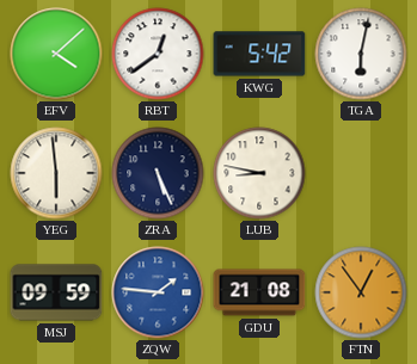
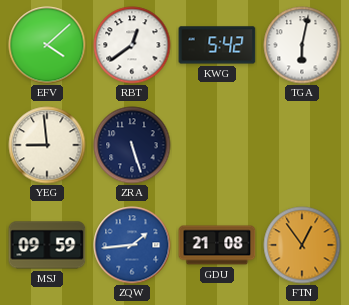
YEG: 5:59 -> 8:59
ZRA: 5:26 -> 5:27
LUB: 8:47 -> none
ZQW: 1:46 -> 1:44
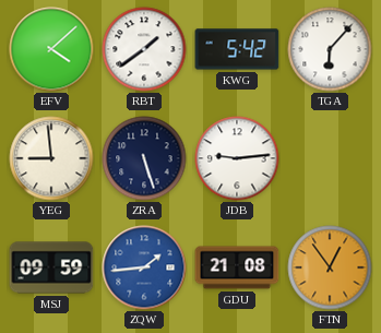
RBT: 12:39 -> 1:39
TGA: 6:02 -> 6:07
JDB: none -> 9:14
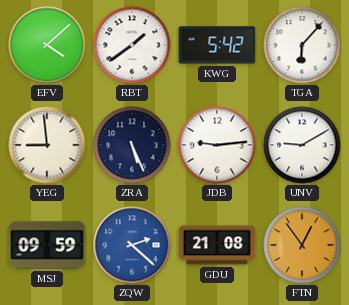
ZRA: 5:27 -> 5:26
UNV: none -> 9:10
ZQW: 1:44 -> 2:22
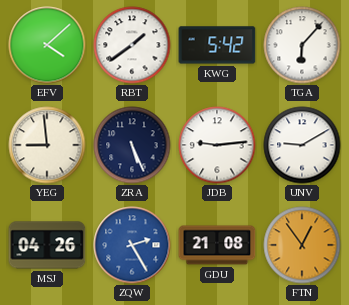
MSJ: 09:59 -> 04:26
ZQW: 2:22 -> 2:25
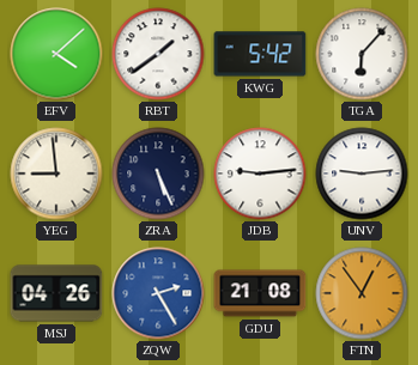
UNV: 9:10 -> 9:14
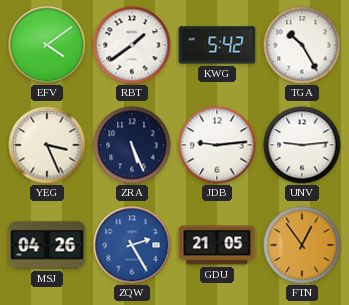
EFV: 4:08 -> 4:09
TGA: 6:07 -> 10:25
YEG: 8:59 -> 3:26
GDU: 21:08 -> 21:05
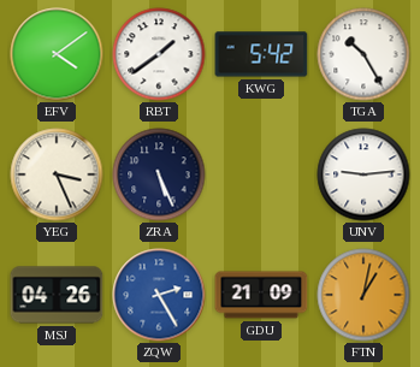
JDB: 9:14 -> none
GDU: 21:05 -> 21:09
FTN: 12:54 -> 1:02
